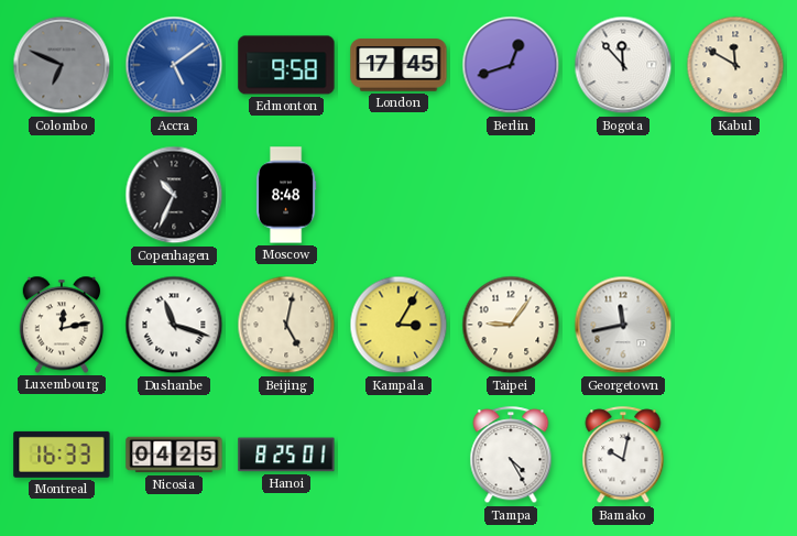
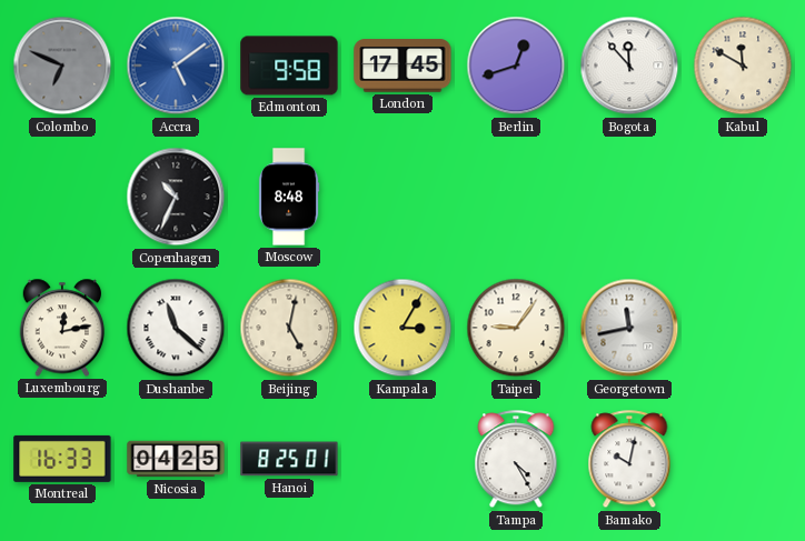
Dushanbe: 11:18 -> 11:22
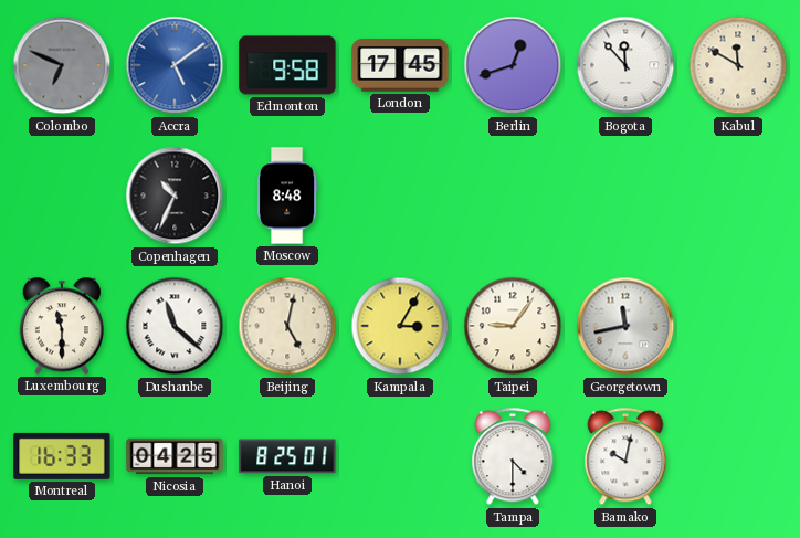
Luxembourg: 12:13 -> 11:30
Tampa: 4:25 -> 4:30
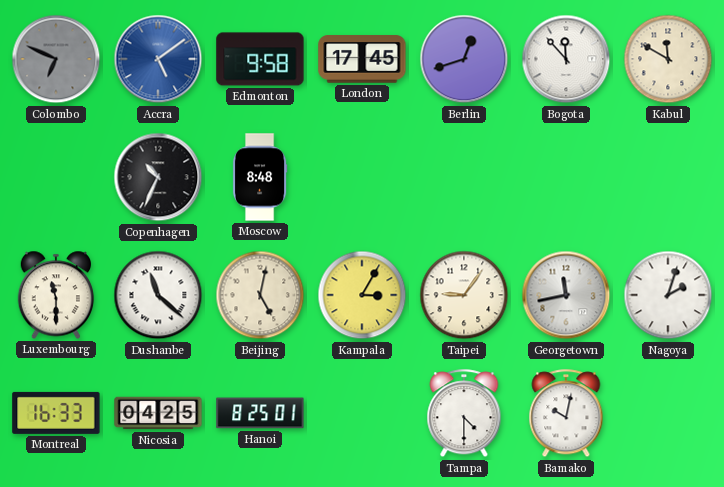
Nagoya: none -> 2:03
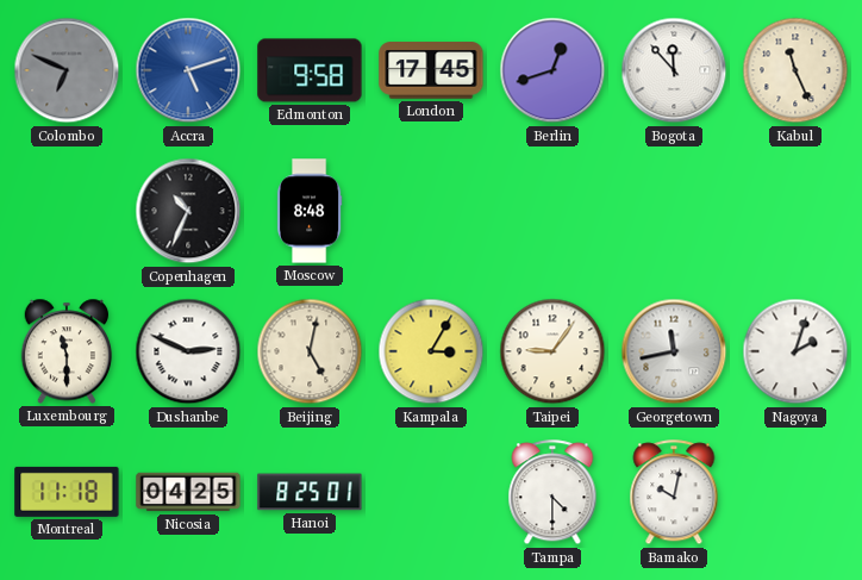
Accra: 5:09 -> 5:12
Kabul: 11:50 -> 11:26
Dushanbe: 11:22 -> 2:49
Montreal: 16:33 -> 11:18
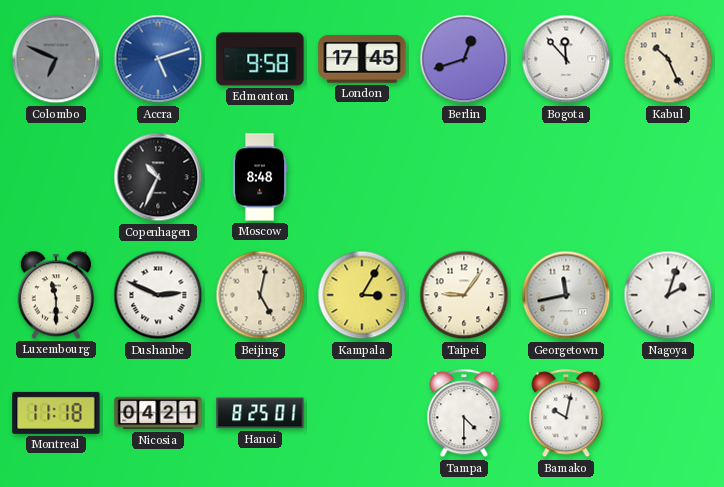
Kabul: 11:26 -> 10:26
Nicosia: 04:25 -> 04:21
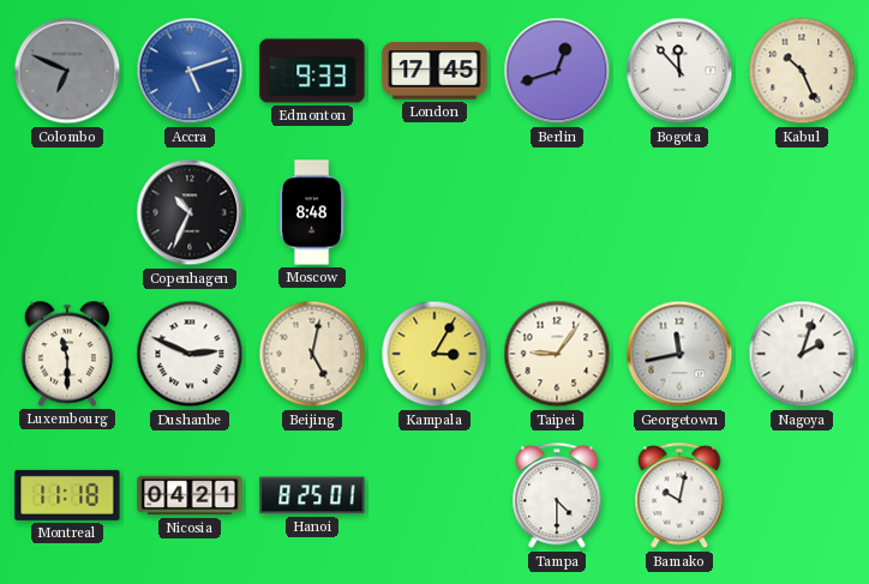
Edmonton: 9:58 -> 9:33
